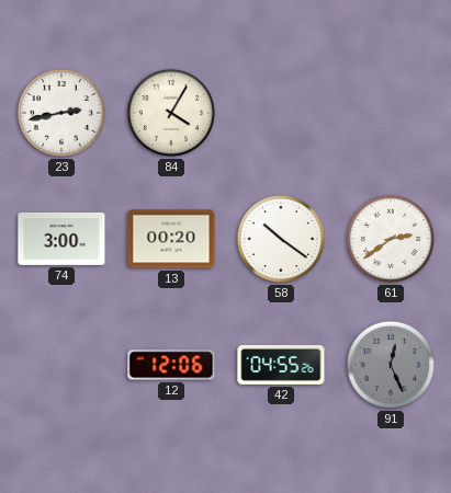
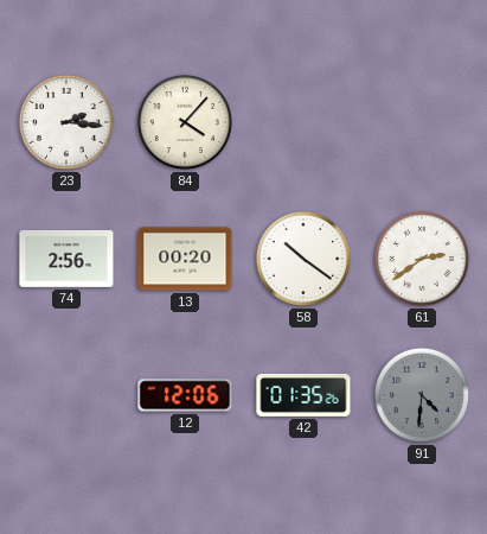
23: 2:43 -> 2:16
84: 4:05 -> 4:07
74: 3:00 -> 2:56
42: 04:55 -> 01:35
91: 12:26 -> 4:31
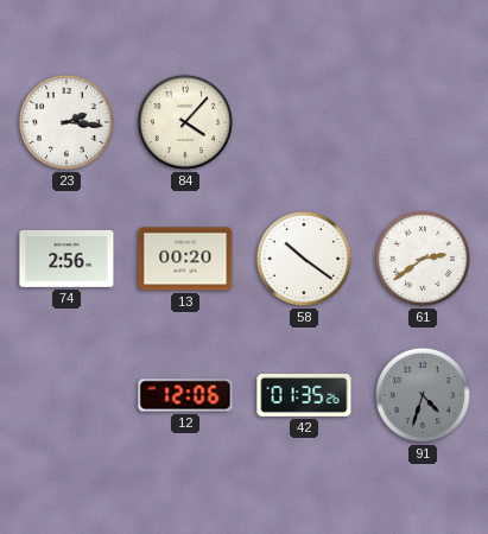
91: 4:31 -> 4:33
